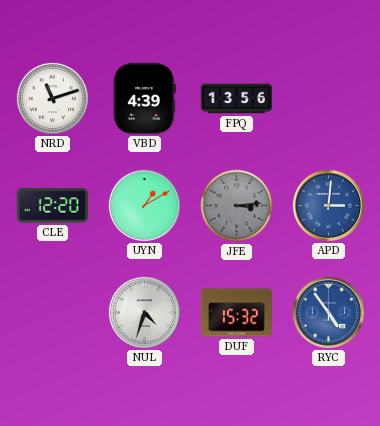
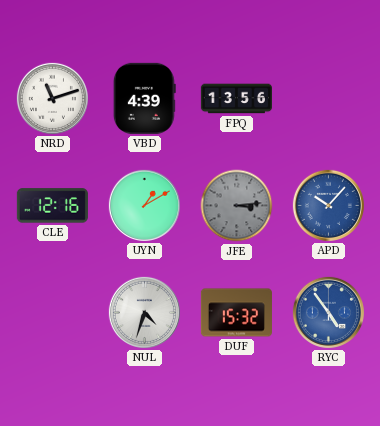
CLE: 12:20 -> 12:16
APD: 3:01 -> 10:07
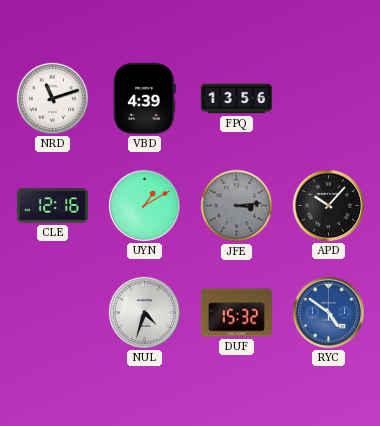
APD dial: blue -> black
RYC: 4:54 -> 4:51
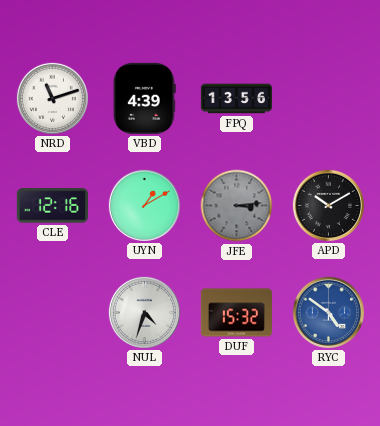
APD: 10:07 -> 10:10
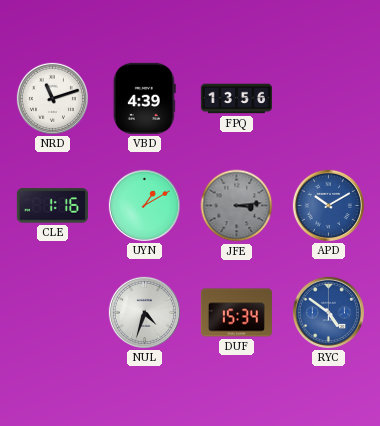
CLE: 12:16 -> 1:16
APD dial: black -> blue
DUF: 15:32 -> 15:34
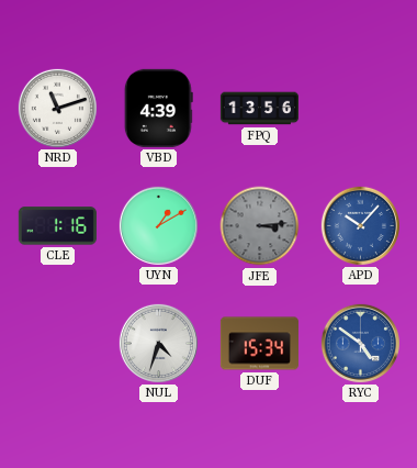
APD: 10:10 -> 10:07
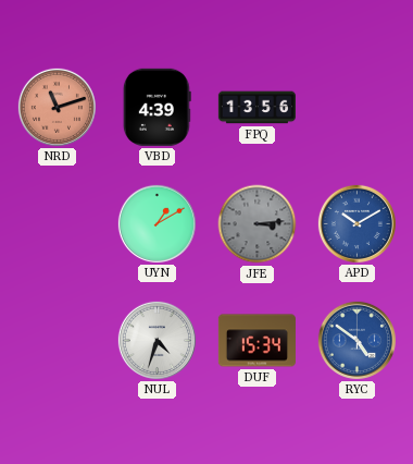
NRD dial: white -> salmon
CLE: 1:16 -> none
APD: 10:07 -> 10:10
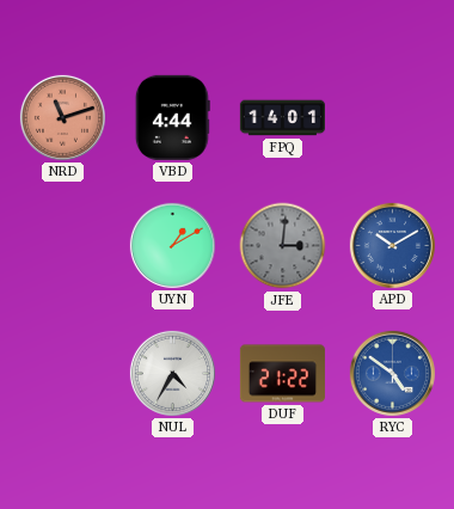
VBD: 4:39 -> 4:44
FPQ: 13:56 -> 14:01
JFE: 3:14 -> 3:01
NUL: 4:33 -> 4:35
DUF: 15:34 -> 21:22
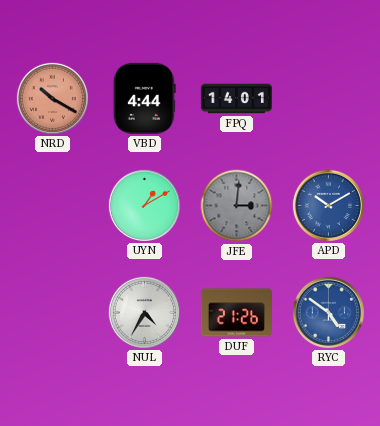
NRD: 11:12 -> 10:20
DUF: 21:22 -> 21:26
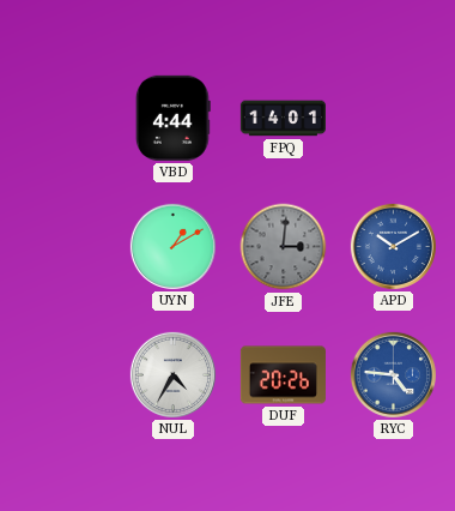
NRD: 10:20 -> none
DUF: 21:26 -> 20:26
RYC: 4:51 -> 4:46
